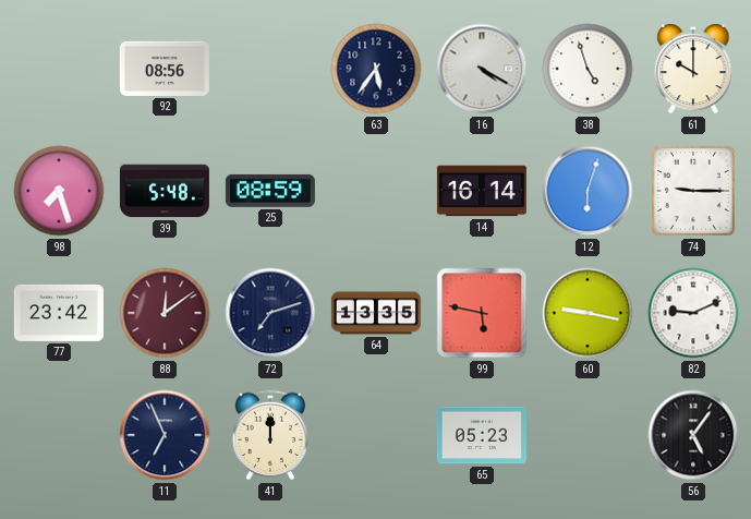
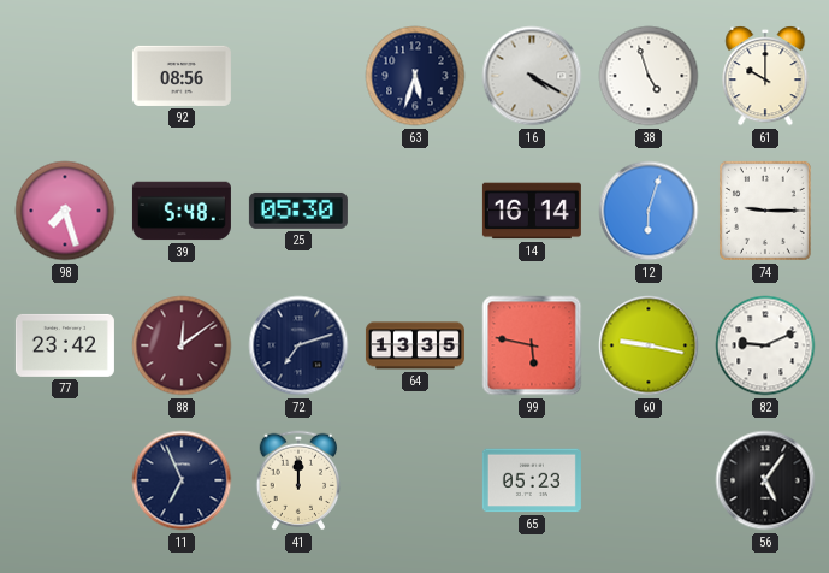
63: 5:36 -> 5:33
25: 08:59 -> 05:30
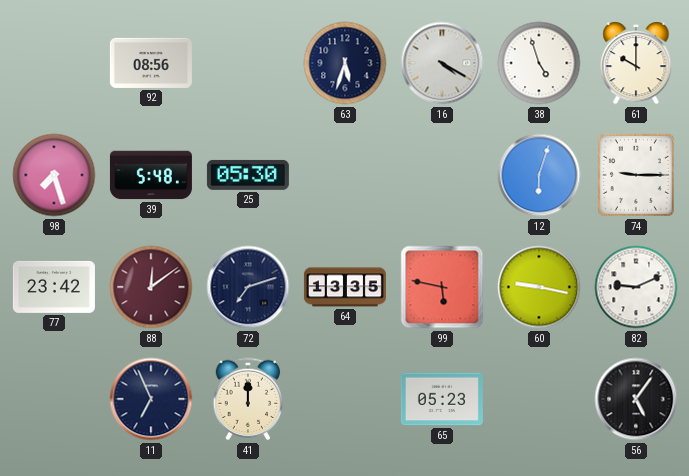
14: 16:14 -> none
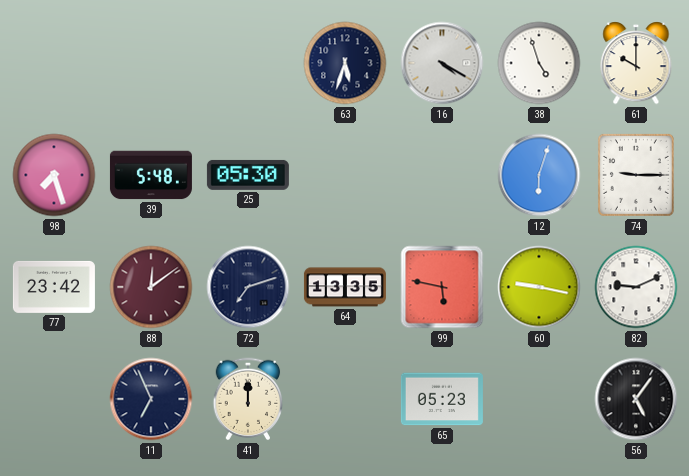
92: 08:56 -> none
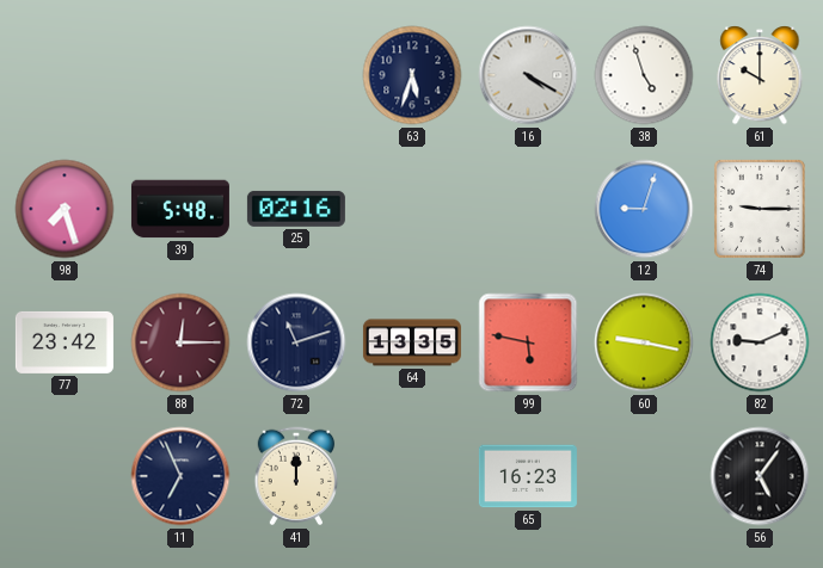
25: 05:30 -> 02:16
12: 6:03 -> 9:03
88: 12:09 -> 12:15
72: 7:12 -> 11:12
65: 05:23 -> 16:23
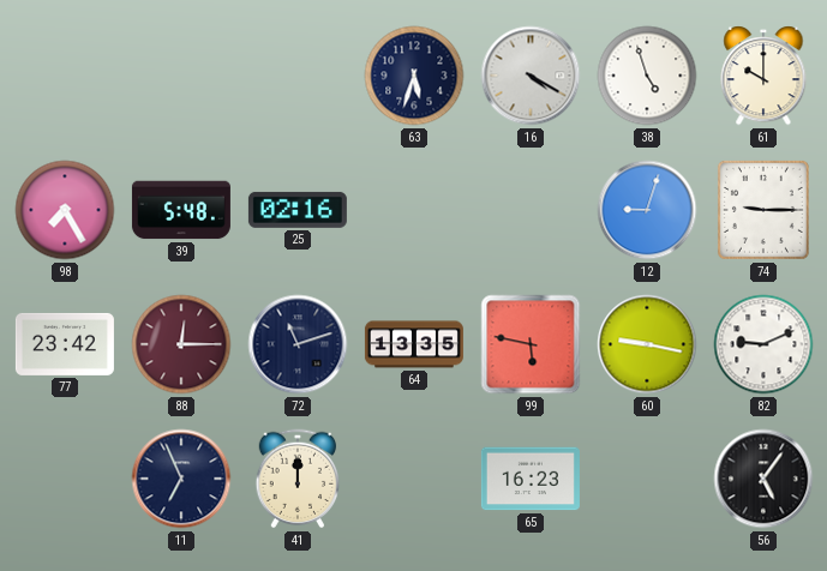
98: 7:27 -> 7:25
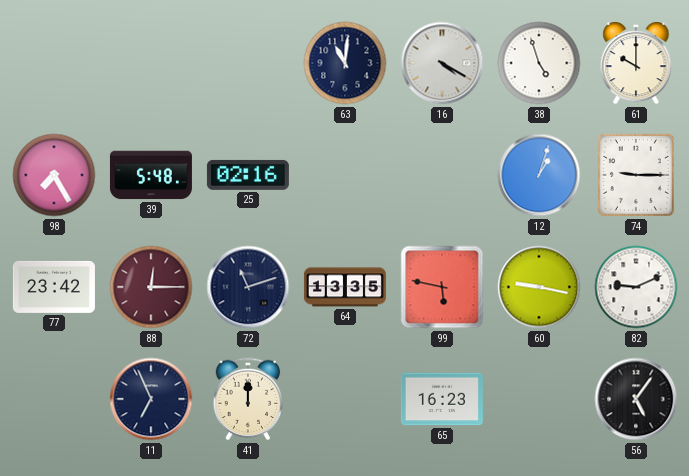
63: 5:33 -> 11:01
12: 9:03 -> 1:03
